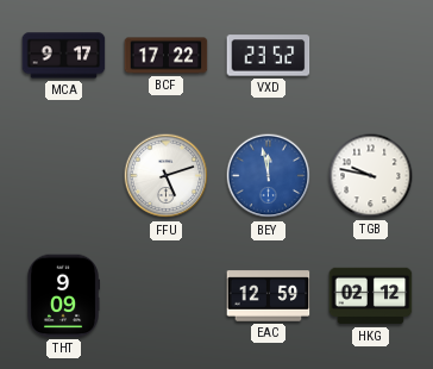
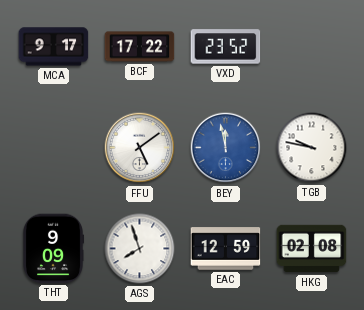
FFU: 5:12 -> 5:09
AGS: none -> 7:57
HKG: 02:12 -> 02:08
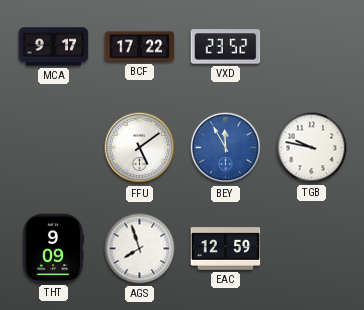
BEY: 11:58 -> 11:55
HKG: 02:08 -> none
